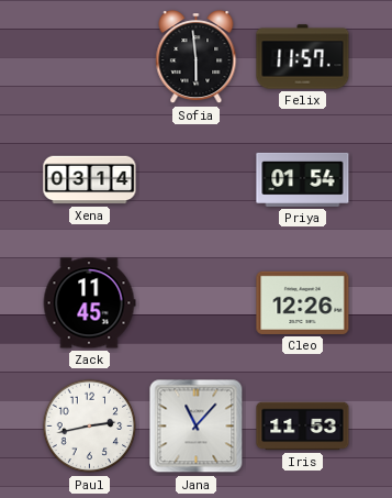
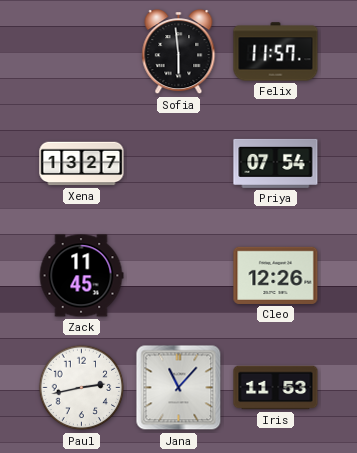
Xena: 03:14 -> 13:27
Priya: 01:54 -> 07:54
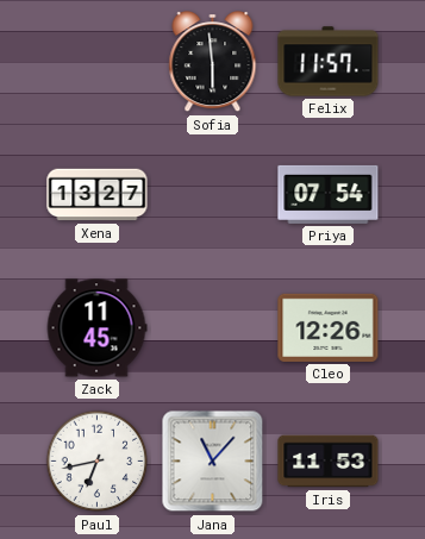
Paul: 2:43 -> 6:43
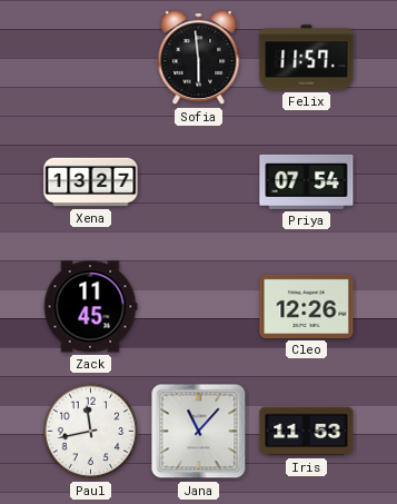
Paul: 6:43 -> 11:43
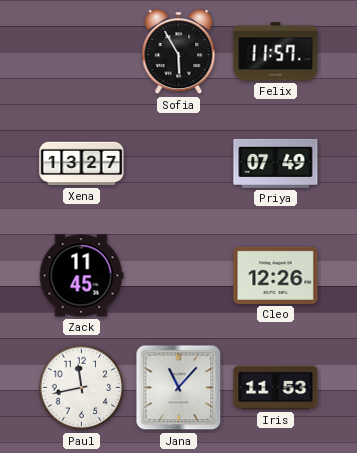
Sofia: 5:59 -> 5:55
Priya: 07:54 -> 07:49
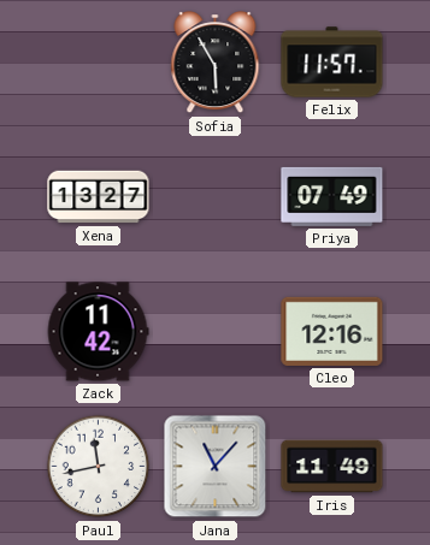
Zack: 11:45 -> 11:42
Cleo: 12:26 -> 12:16
Iris: 11:53 -> 11:49
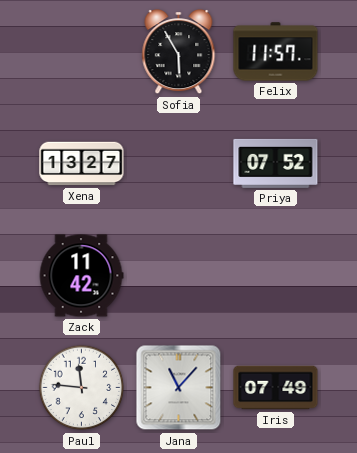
Priya: 07:49 -> 07:52
Cleo: 12:16 -> none
Paul: 11:43 -> 11:46
Iris: 11:49 -> 07:49
